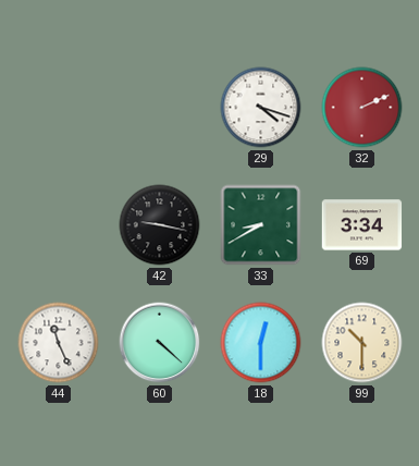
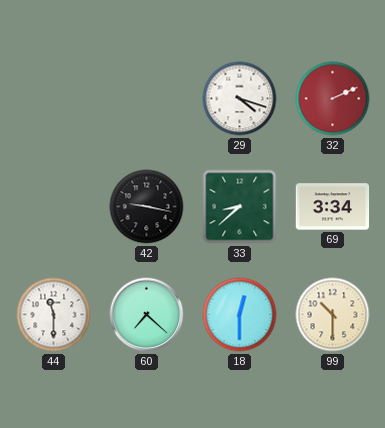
33: 8:40 -> 8:38
44: 11:26 -> 11:30
60: 4:22 -> 7:22
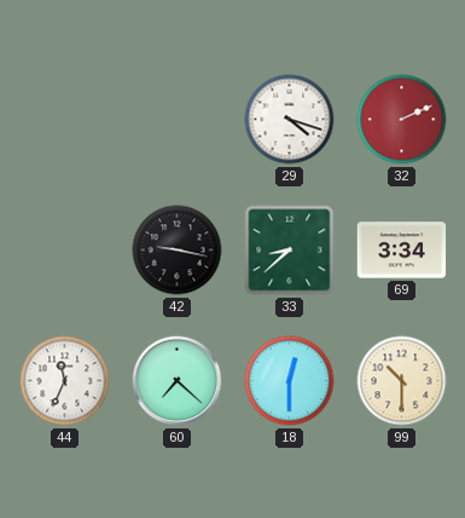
44: 11:30 -> 11:34
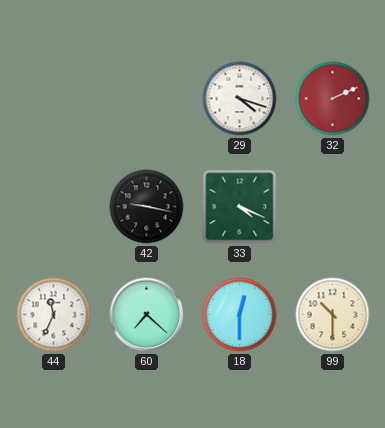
33: 8:38 -> 4:19
69: 3:34 -> none
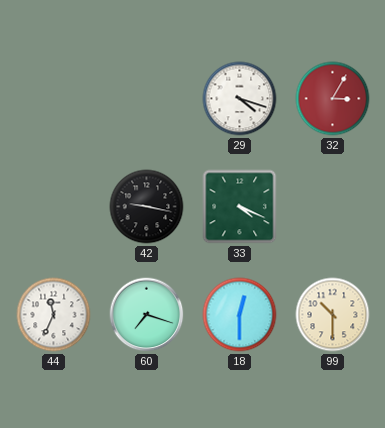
32: 2:11 -> 3:05
60: 7:22 -> 7:18
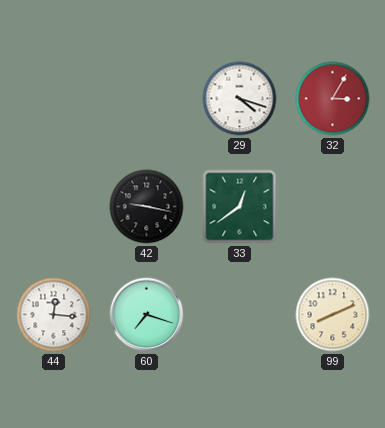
33: 4:19 -> 12:39
44: 11:34 -> 12:16
18: 12:30 -> none
99: 10:30 -> 8:11
